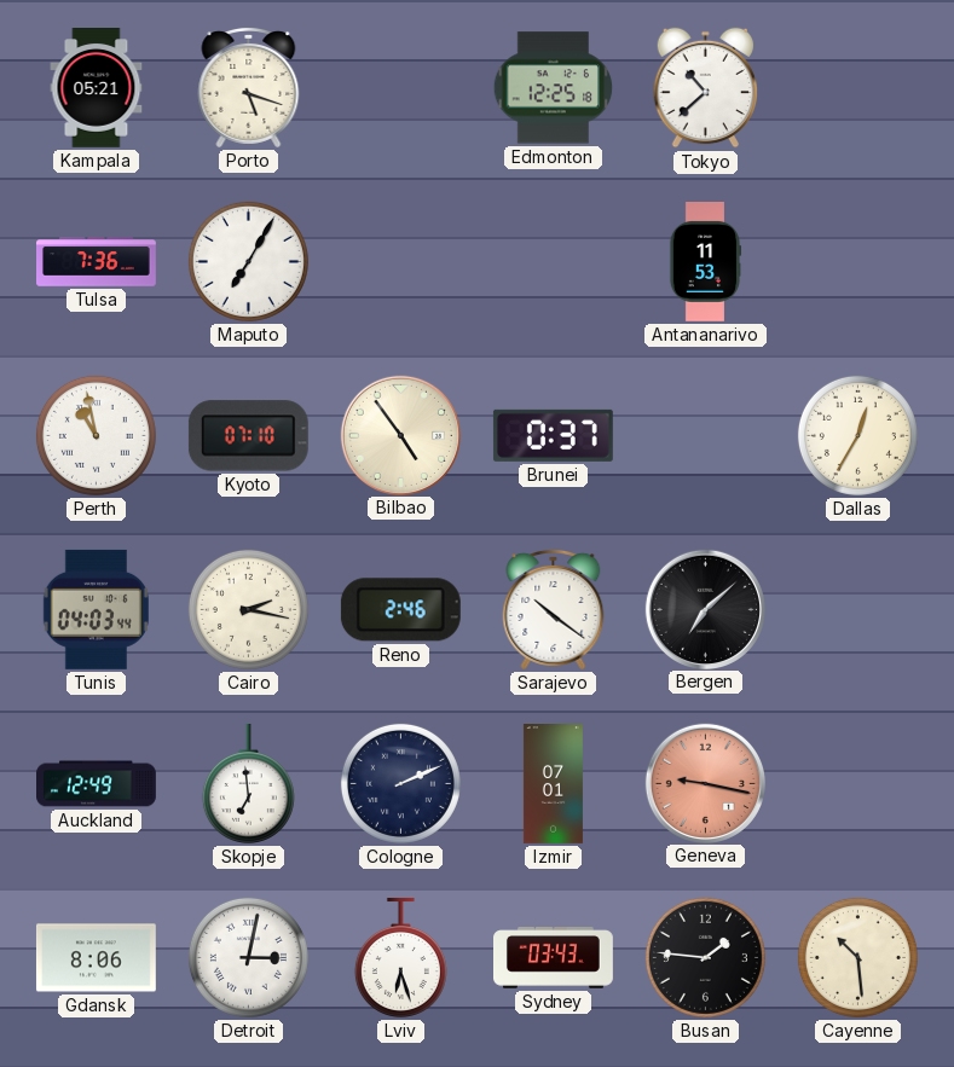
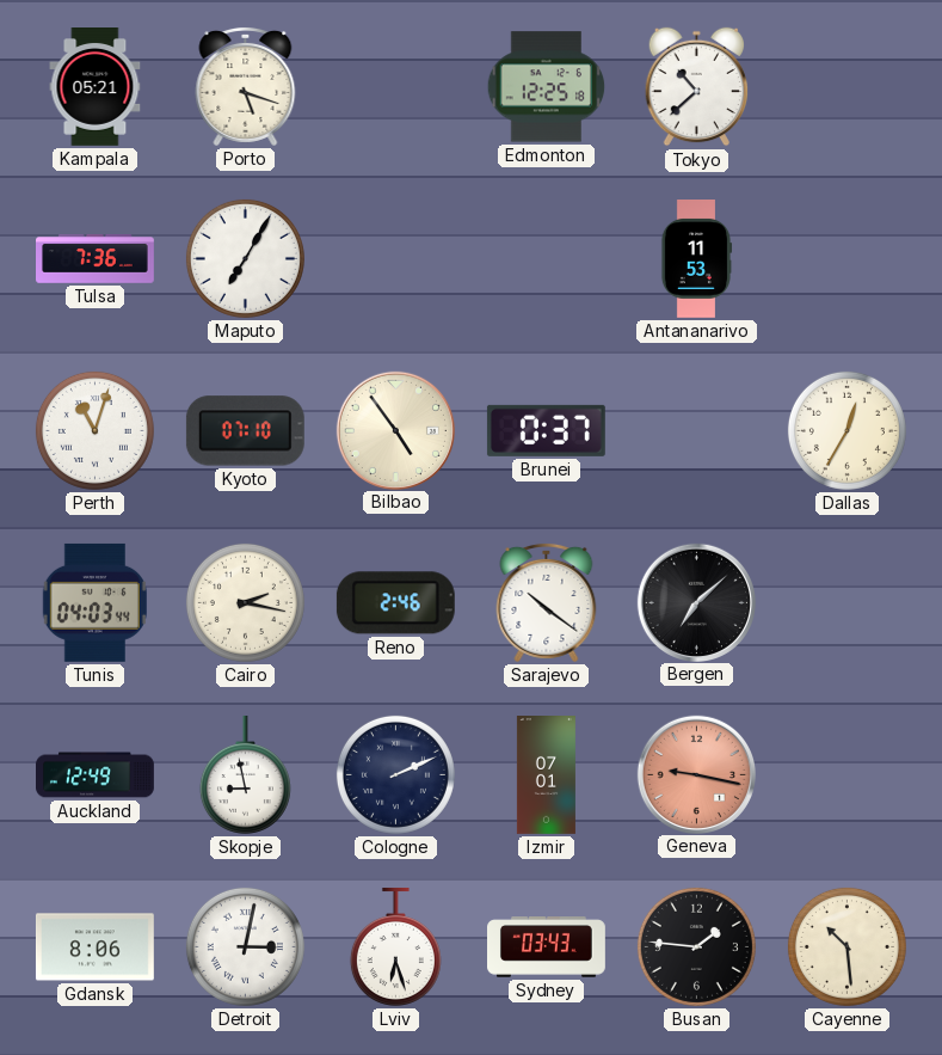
Perth: 10:58 -> 11:03
Skopje: 6:59 -> 8:58
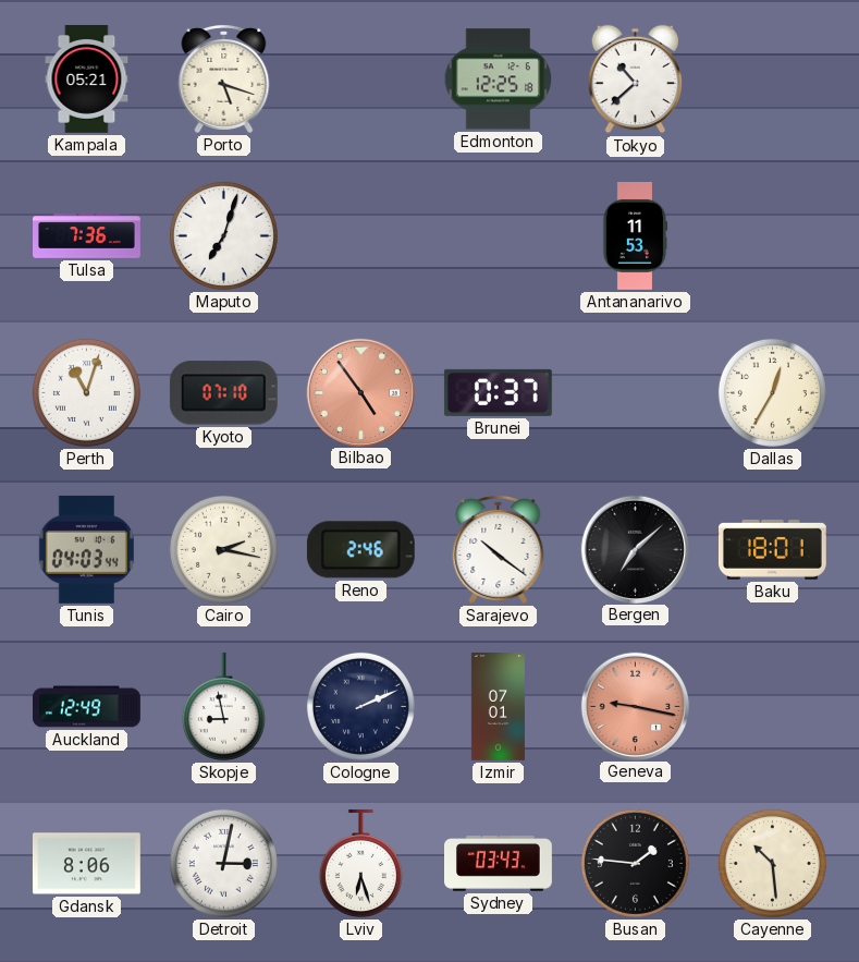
Maputo: 7:05 -> 7:03
Bilbao dial: cream -> salmon
Baku: none -> 18:01
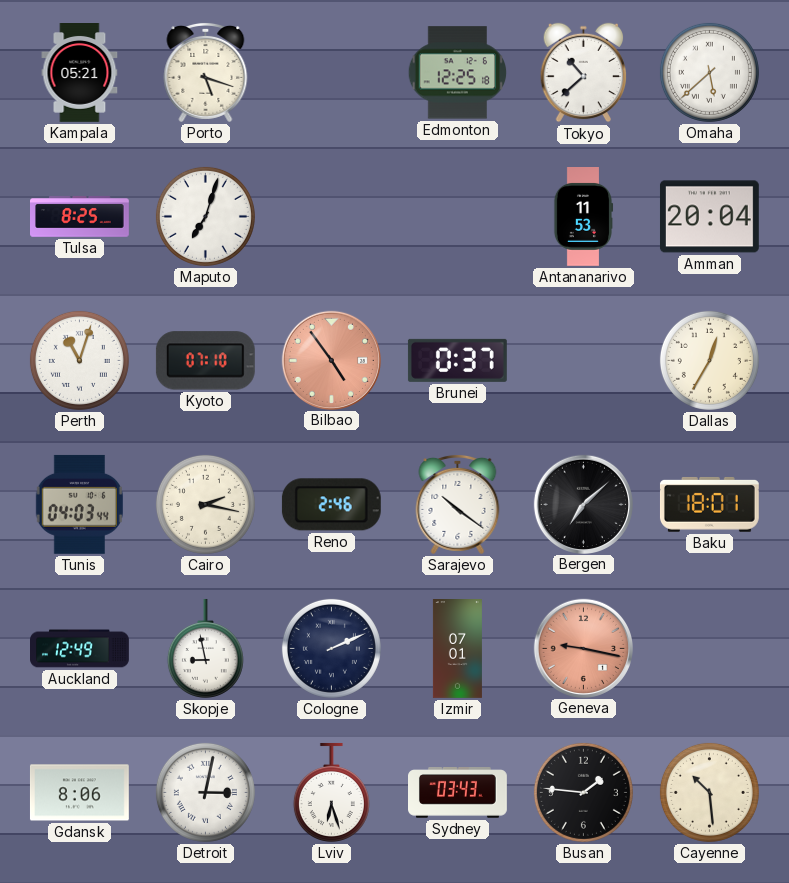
Omaha: none -> 5:38
Tulsa: 7:36 -> 8:25
Amman: none -> 20:04
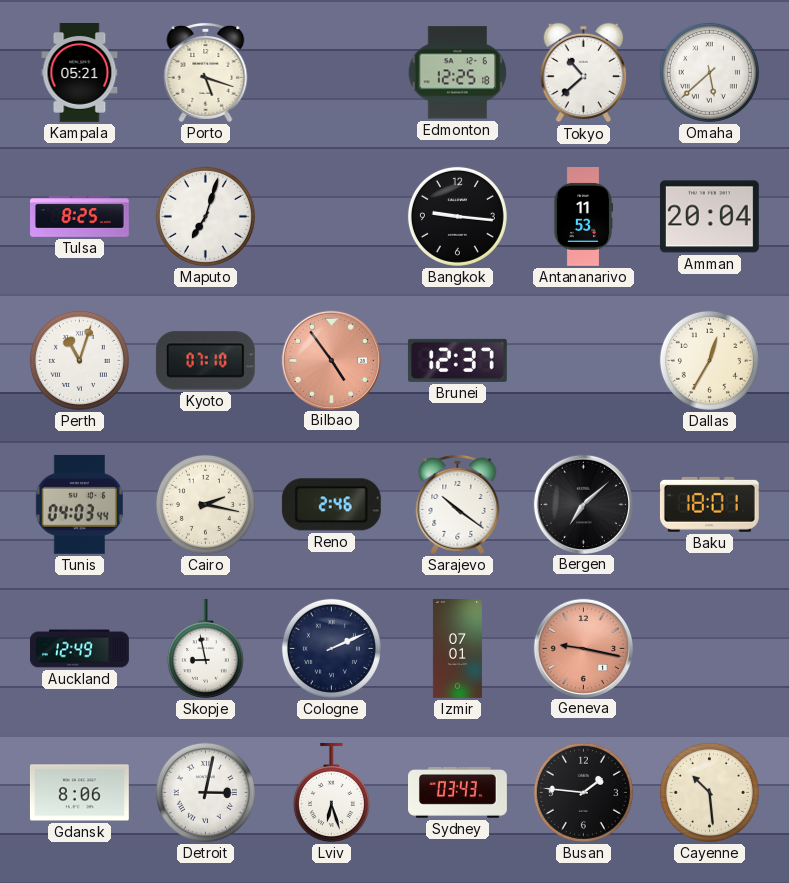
Bangkok: none -> 9:16
Brunei: 0:37 -> 12:37
